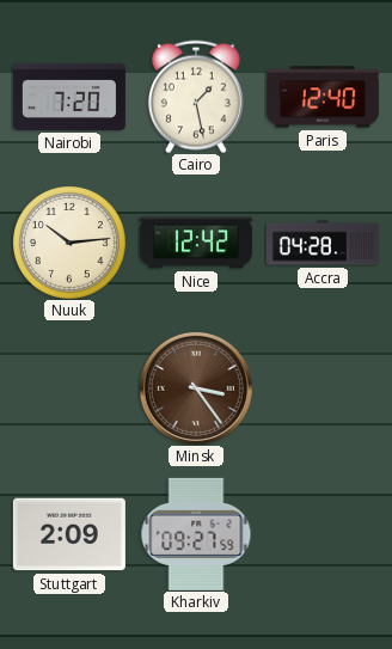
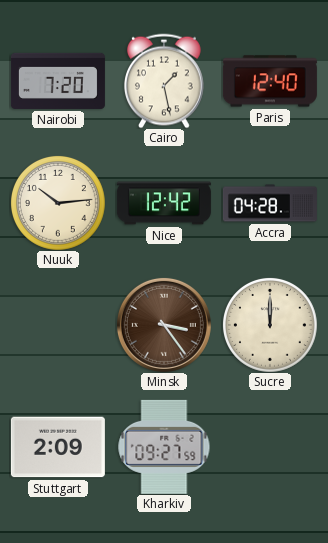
Sucre: none -> 12:00
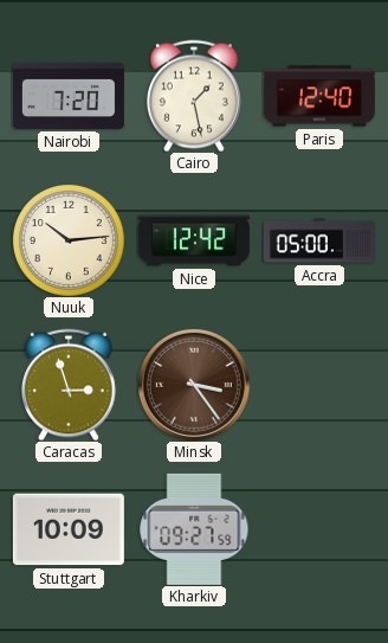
Accra: 04:28 -> 05:00
Caracas: none -> 2:57
Sucre: 12:00 -> none
Stuttgart: 2:09 -> 10:09
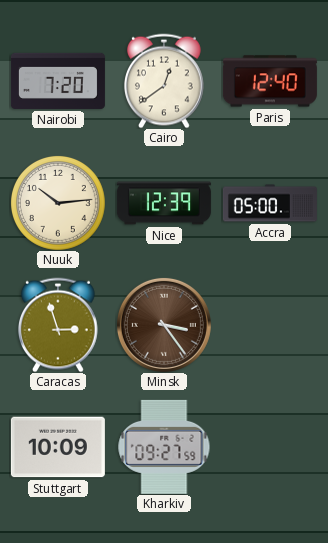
Cairo: 1:28 -> 12:39
Nice: 12:42 -> 12:39
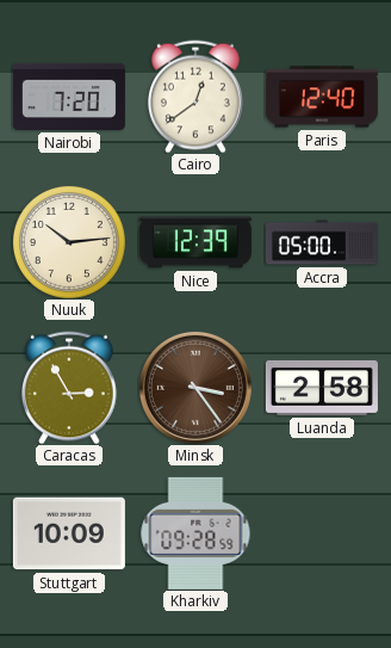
Caracas: 2:57 -> 2:55
Luanda: none -> 2:58
Kharkiv: 09:27 -> 09:28
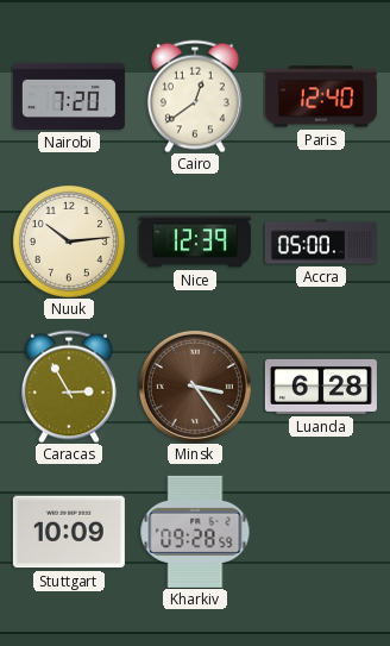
Luanda: 2:58 -> 6:28
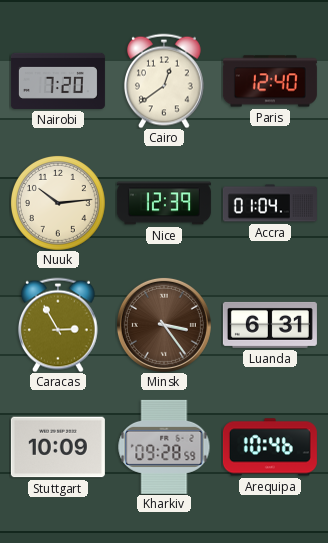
Accra: 05:00 -> 01:04
Luanda: 6:28 -> 6:31
Arequipa: none -> 10:46
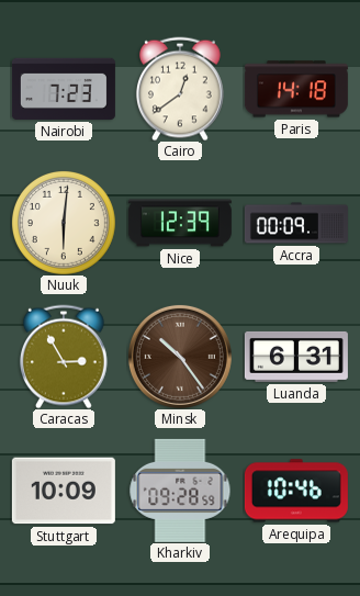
Nairobi: 7:20 -> 7:23
Paris: 12:40 -> 14:18
Nuuk: 10:14 -> 6:01
Accra: 01:04 -> 00:09
Minsk: 3:24 -> 10:24
